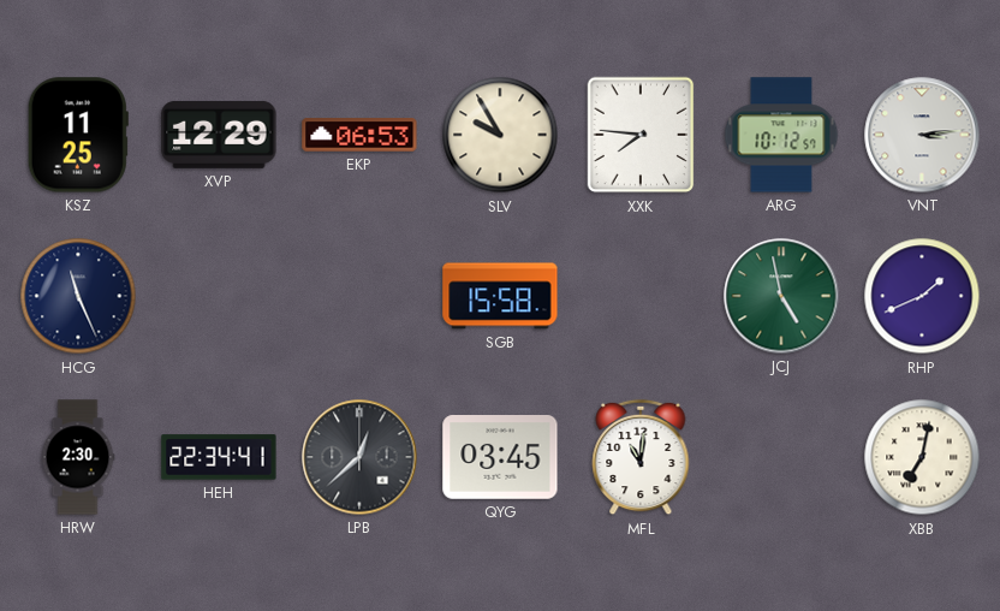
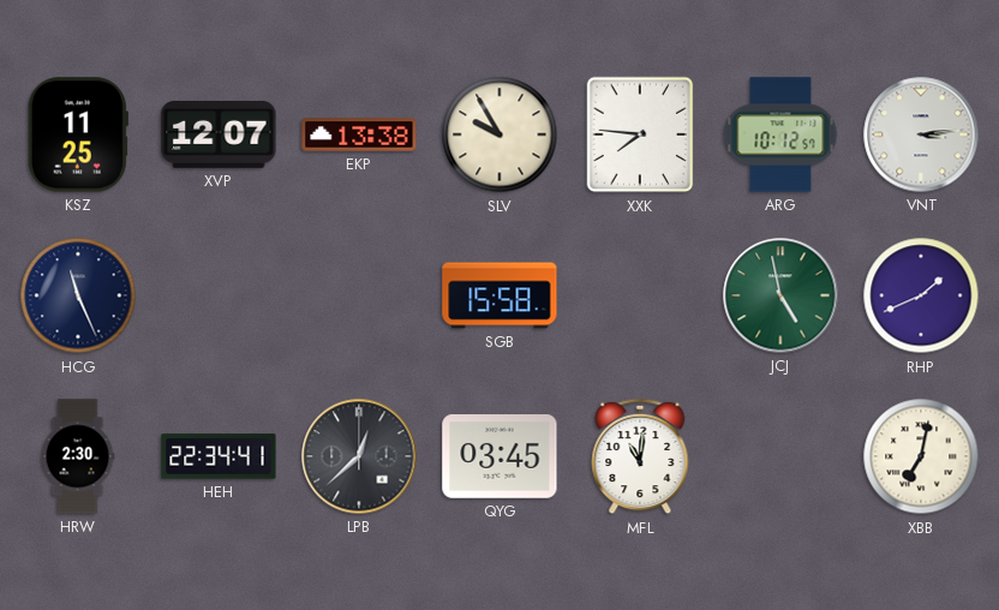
XVP: 12:29 -> 12:07
EKP: 06:53 -> 13:38
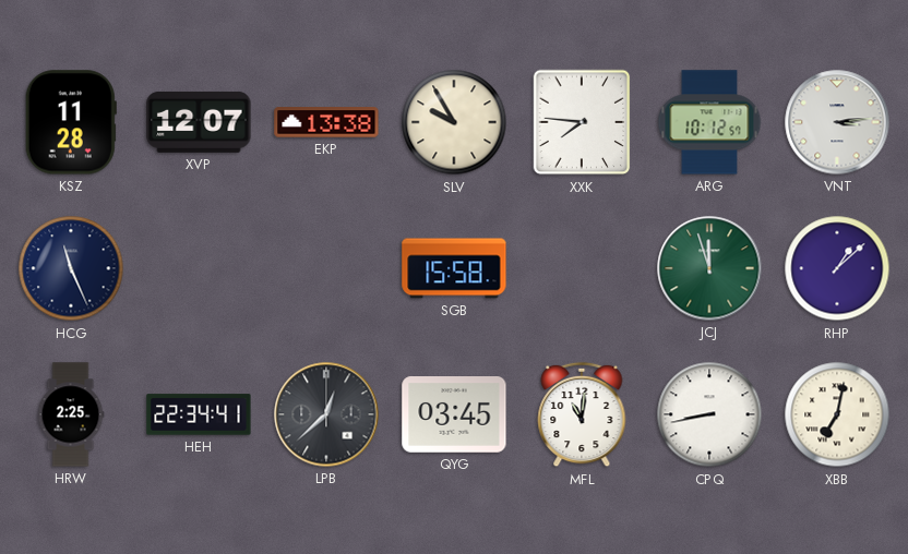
KSZ: 11:25 -> 11:28
JCJ: 4:58 -> 11:57
RHP: 1:41 -> 1:08
HRW: 2:30 -> 2:25
CPQ: none -> 8:43
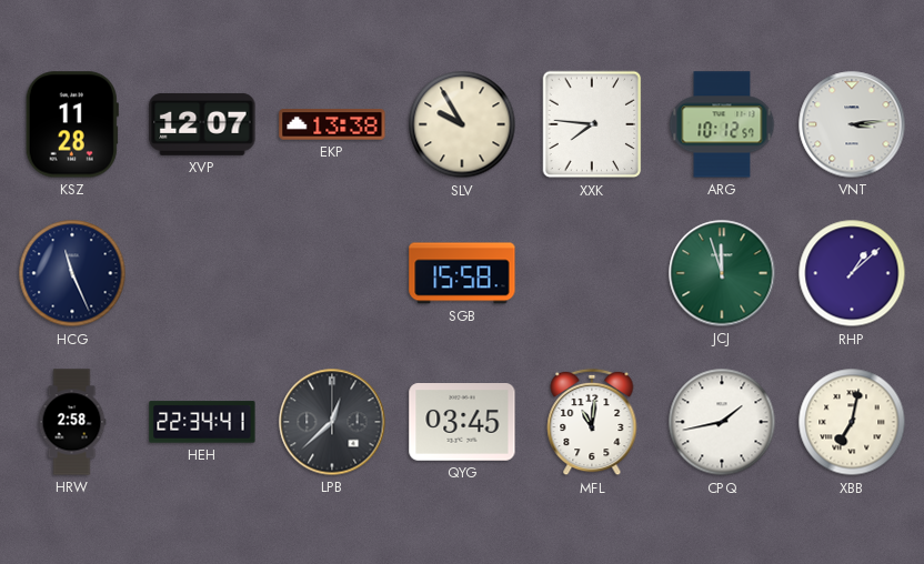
HRW: 2:25 -> 2:58
CPQ: 8:43 -> 1:43
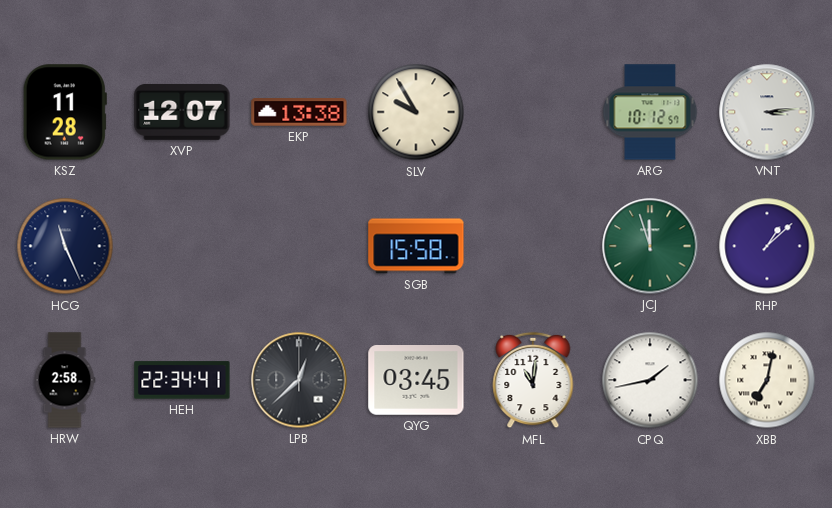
XXK: 7:46 -> none
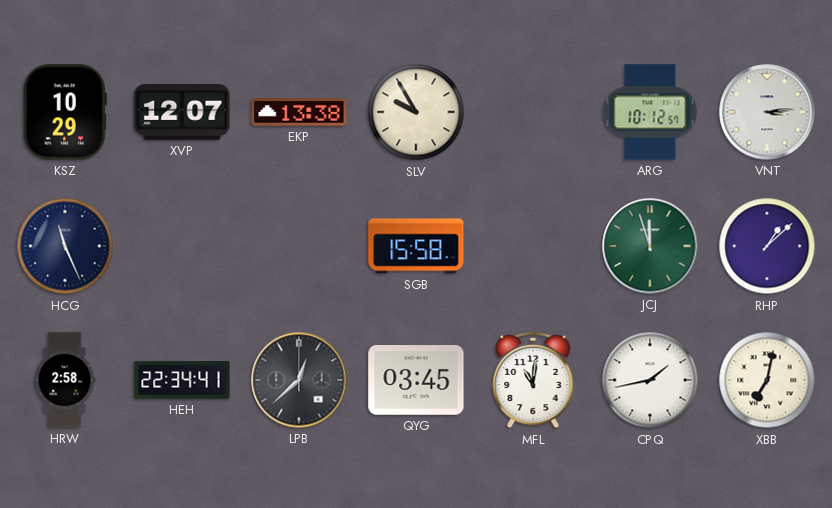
KSZ: 11:28 -> 10:29
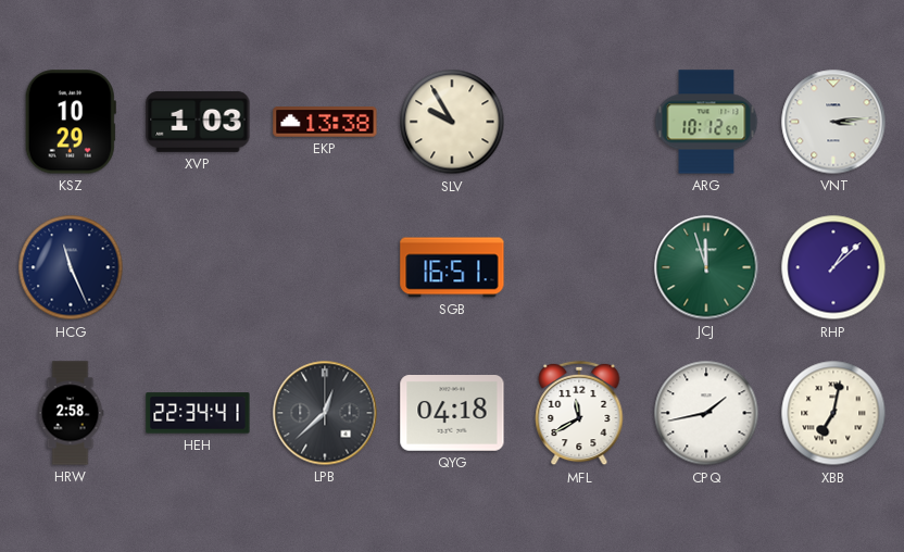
XVP: 12:07 -> 1:03
SGB: 15:58 -> 16:51
QYG: 03:45 -> 04:18
MFL: 11:01 -> 11:40
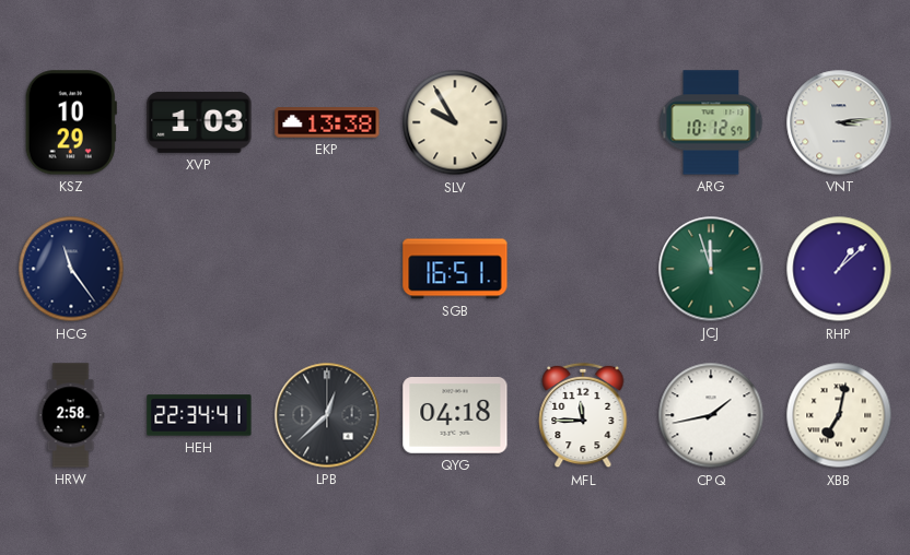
HCG: 11:26 -> 11:24
MFL: 11:40 -> 11:45
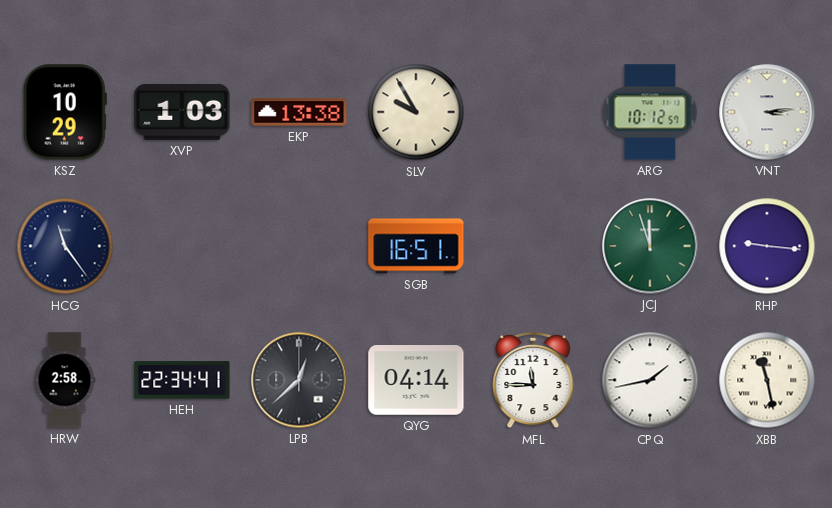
RHP: 1:08 -> 9:16
QYG: 04:18 -> 04:14
XBB: 7:02 -> 11:28
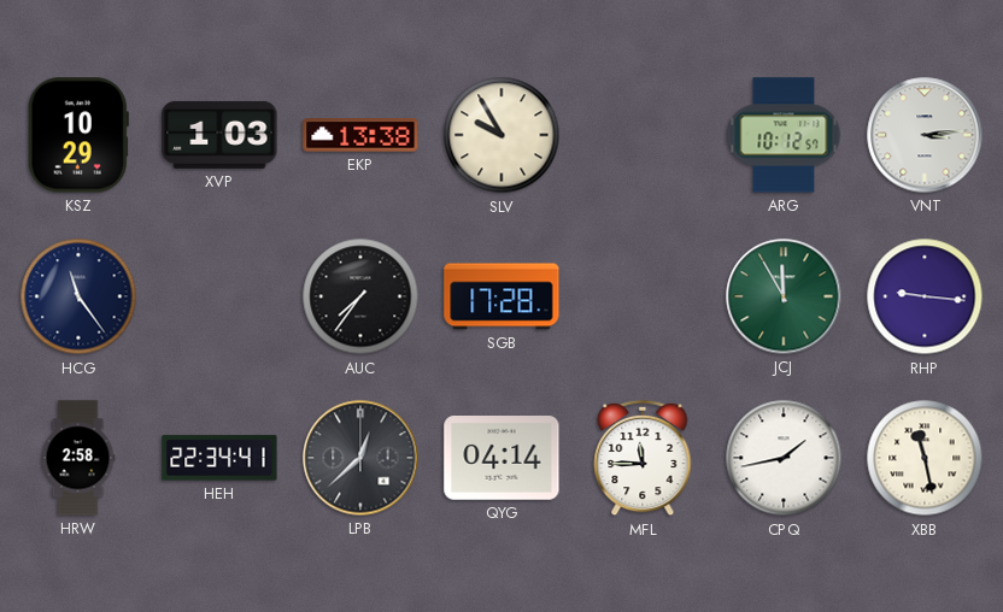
AUC: none -> 7:36
SGB: 16:51 -> 17:28
JCJ: 11:57 -> 11:55
